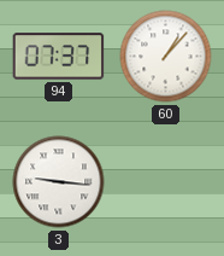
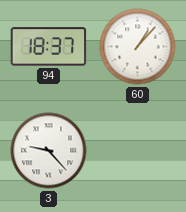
94: 07:37 -> 18:37
3: 9:16 -> 9:23
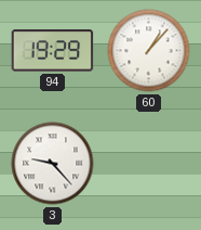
94: 18:37 -> 19:29
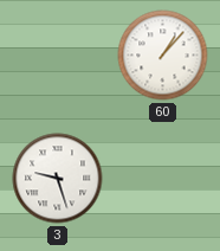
94: 19:29 -> none
3: 9:23 -> 9:27
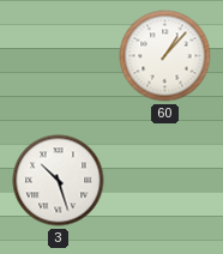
3: 9:27 -> 10:27
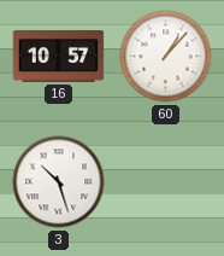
16: none -> 10:57
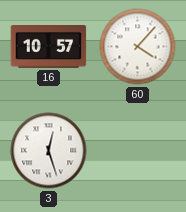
60: 1:07 -> 4:07
3: 10:27 -> 12:27
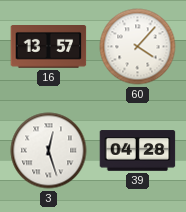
16: 10:57 -> 13:57
39: none -> 04:28
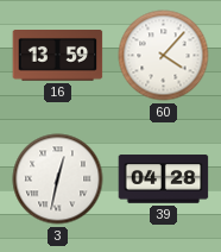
16: 13:57 -> 13:59
3: 12:27 -> 12:32
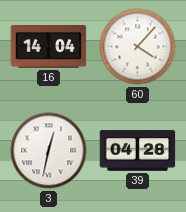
16: 13:59 -> 14:04
